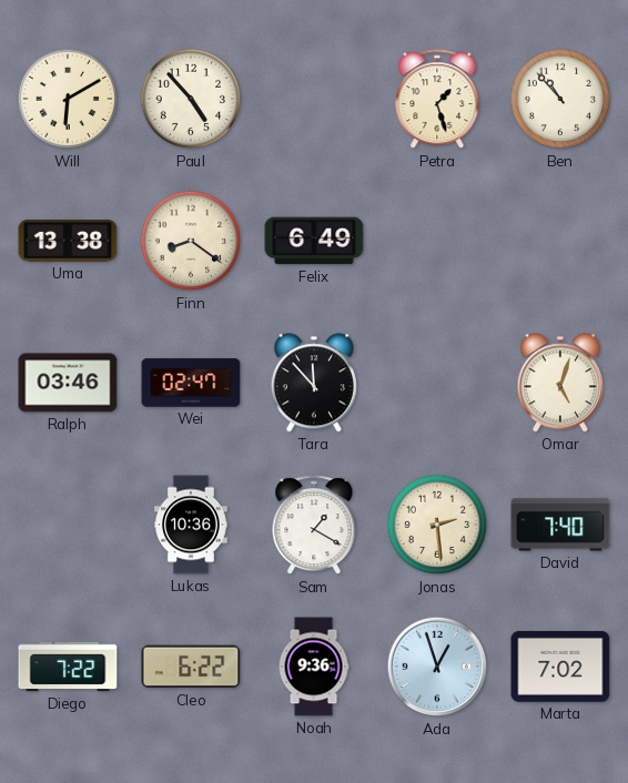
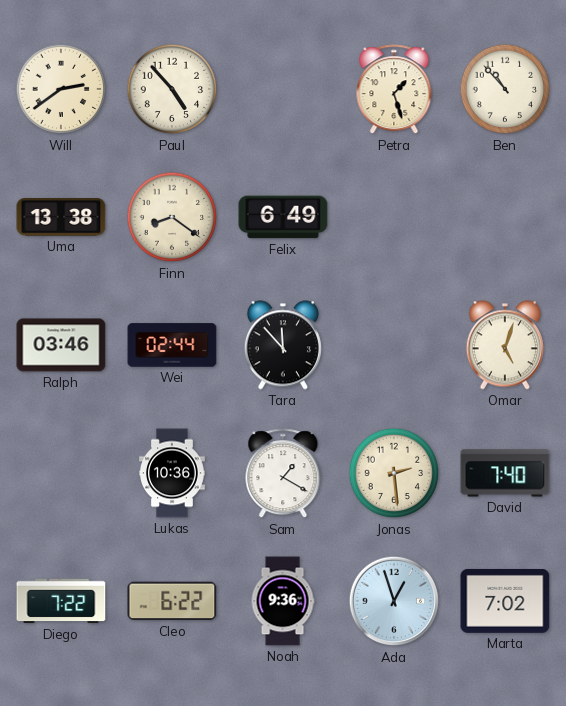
Will: 6:10 -> 2:39
Wei: 02:47 -> 02:44
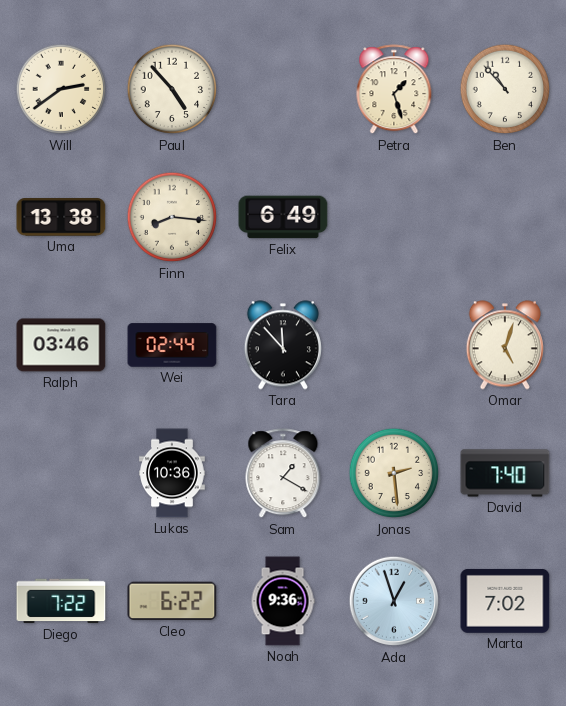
Finn: 8:21 -> 8:16
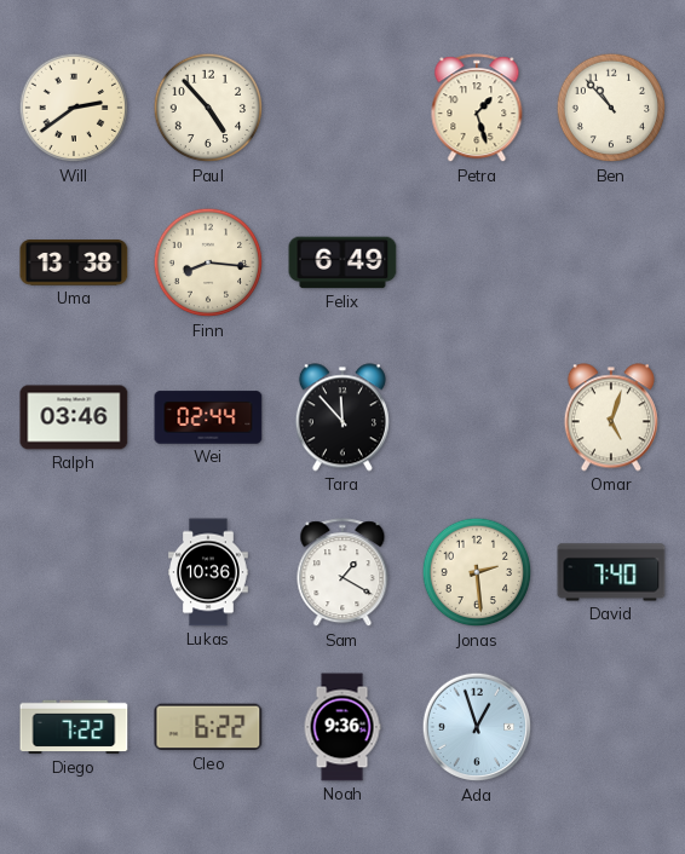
Marta: 7:02 -> none
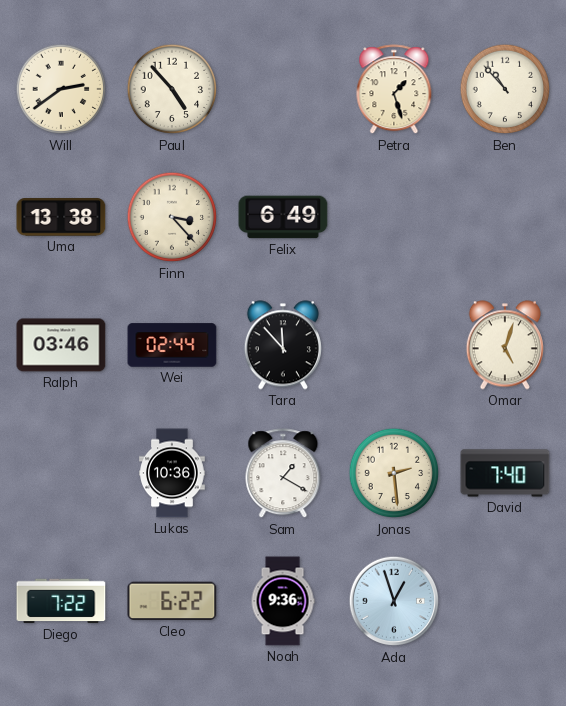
Finn: 8:16 -> 3:23
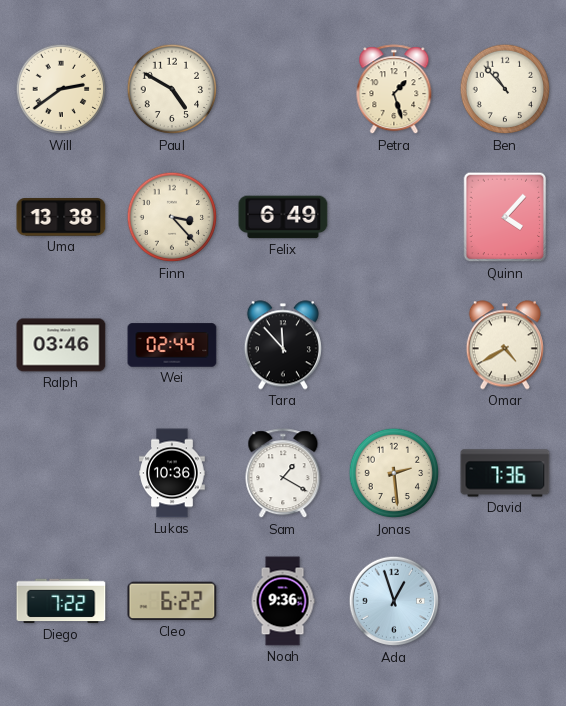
Paul: 4:53 -> 4:50
Quinn: none -> 4:07
Omar: 5:03 -> 4:40
David: 7:40 -> 7:36
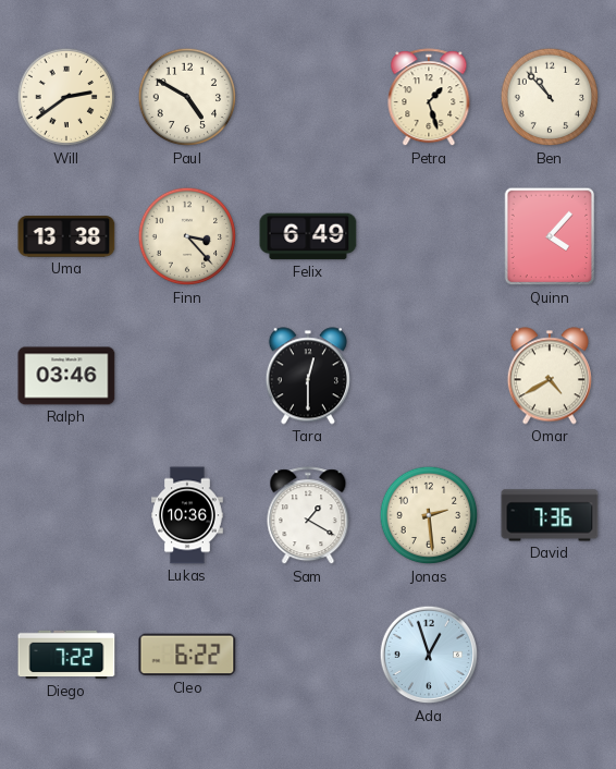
Wei: 02:44 -> none
Tara: 11:53 -> 12:30
Noah: 9:36 -> none
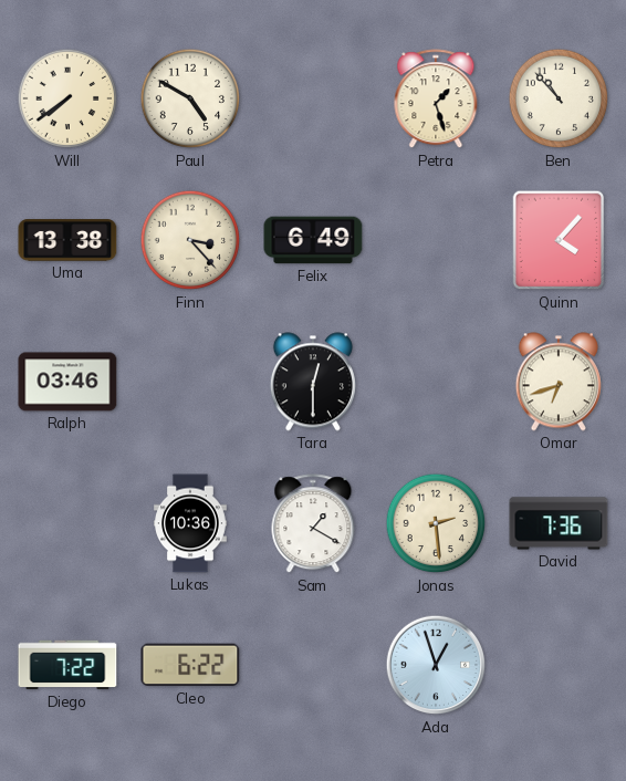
Will: 2:39 -> 7:39
Omar: 4:40 -> 6:42
